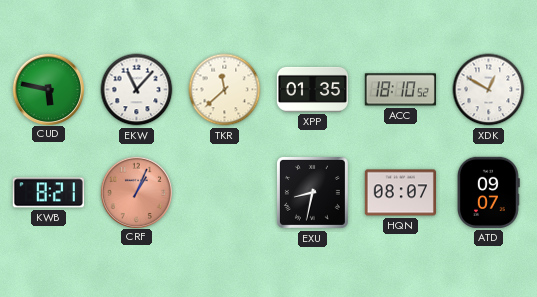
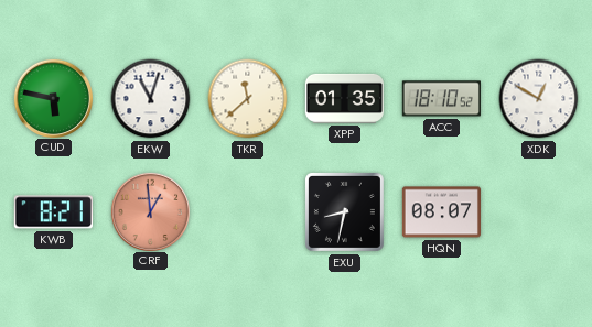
EKW: 11:07 -> 11:03
CRF: 1:04 -> 12:59
ATD: 09:07 -> none
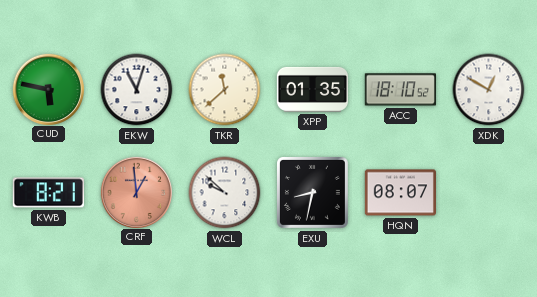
WCL: none -> 9:52
